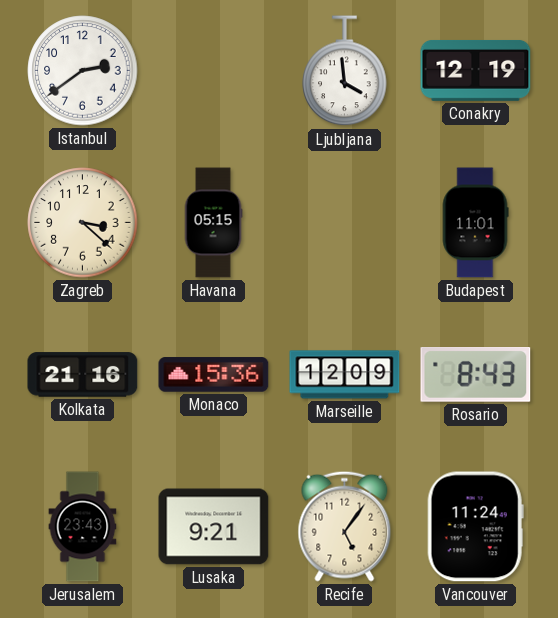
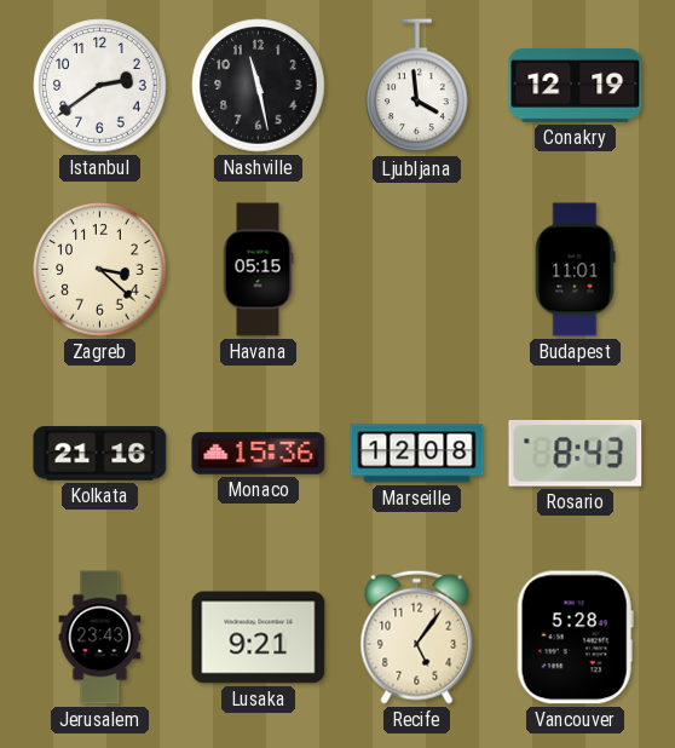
Nashville: none -> 11:28
Marseille: 12:09 -> 12:08
Vancouver: 11:24 -> 5:28
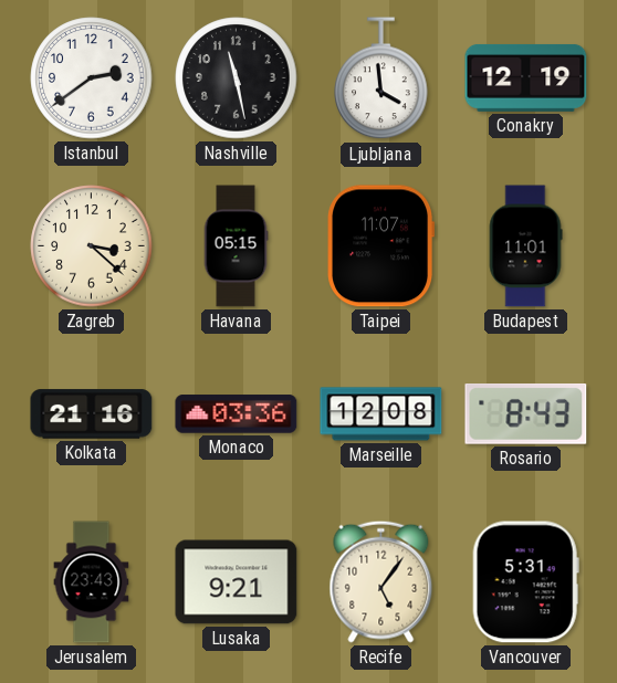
Taipei: none -> 11:07
Monaco: 15:36 -> 03:36
Vancouver: 5:28 -> 5:31
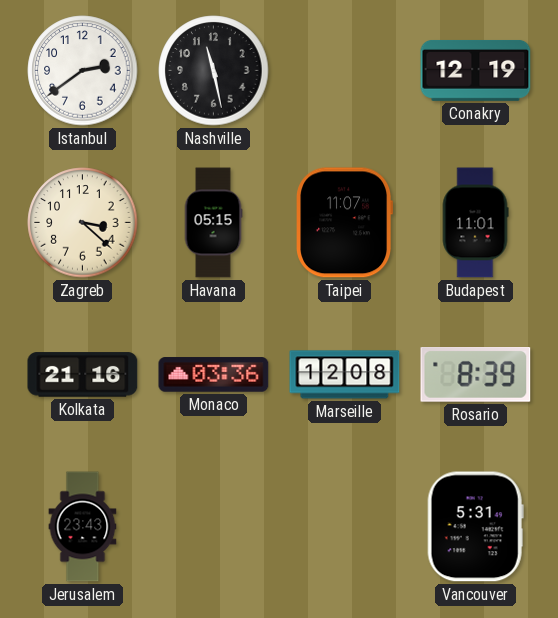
Ljubljana: 3:59 -> none
Rosario: 8:43 -> 8:39
Lusaka: 9:21 -> none
Recife: 5:06 -> none
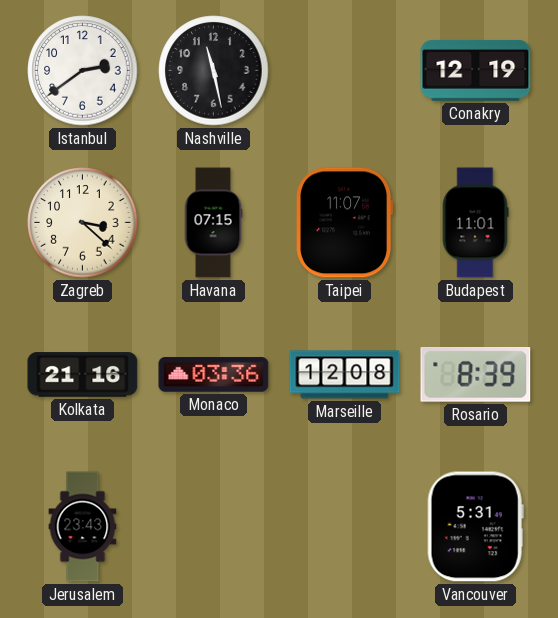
Havana: 05:15 -> 07:15
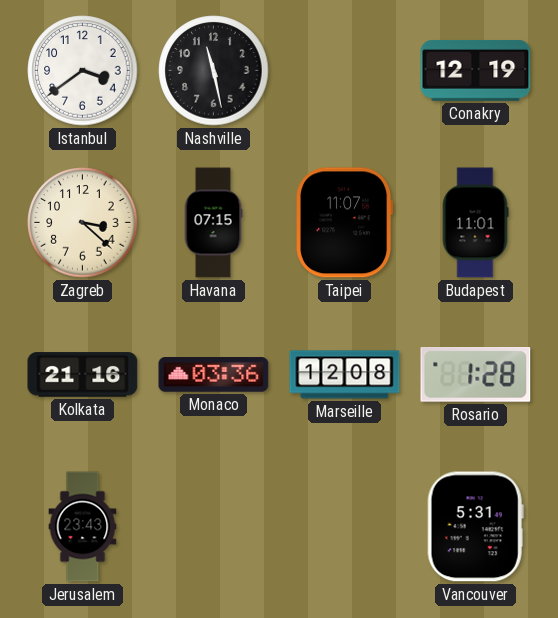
Istanbul: 2:39 -> 3:39
Rosario: 8:39 -> 1:28
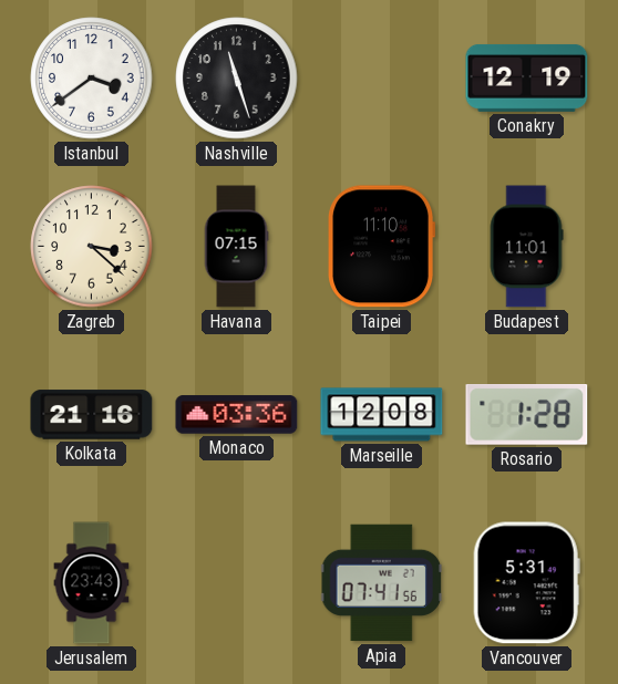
Nashville: 11:28 -> 11:27
Taipei: 11:07 -> 11:10
Apia: none -> 07:41
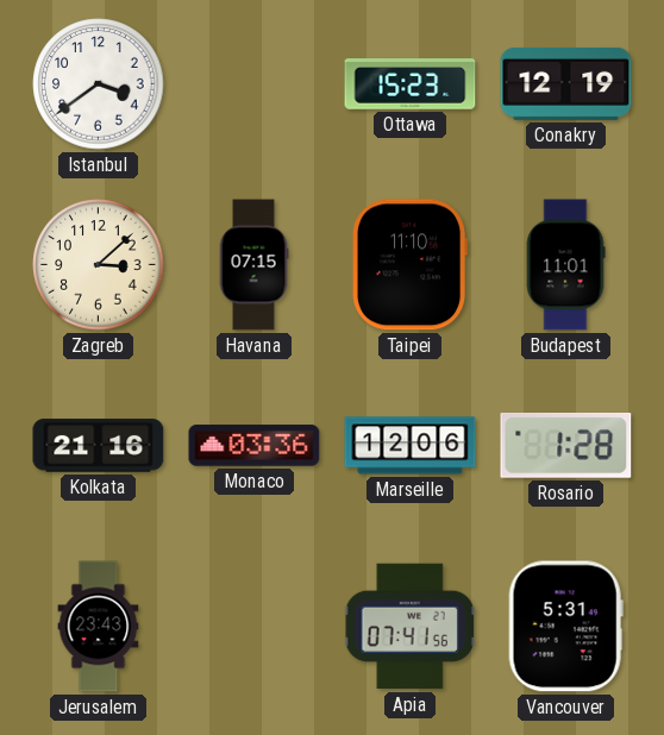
Nashville: 11:27 -> none
Ottawa: none -> 15:23
Zagreb: 3:22 -> 3:08
Marseille: 12:08 -> 12:06
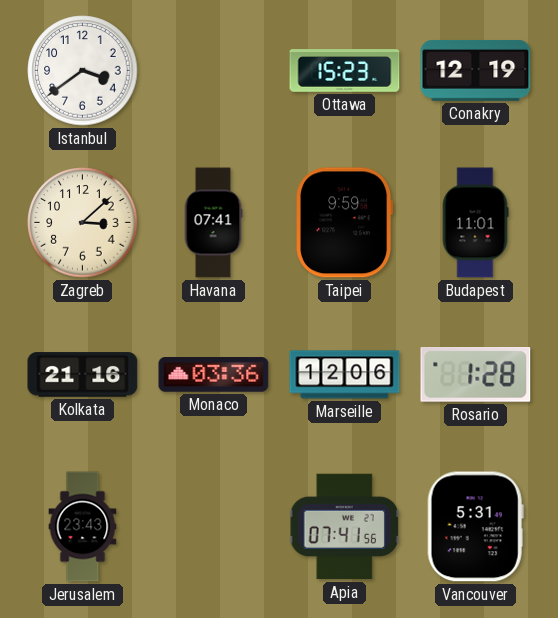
Havana: 07:15 -> 07:41
Taipei: 11:10 -> 9:59
